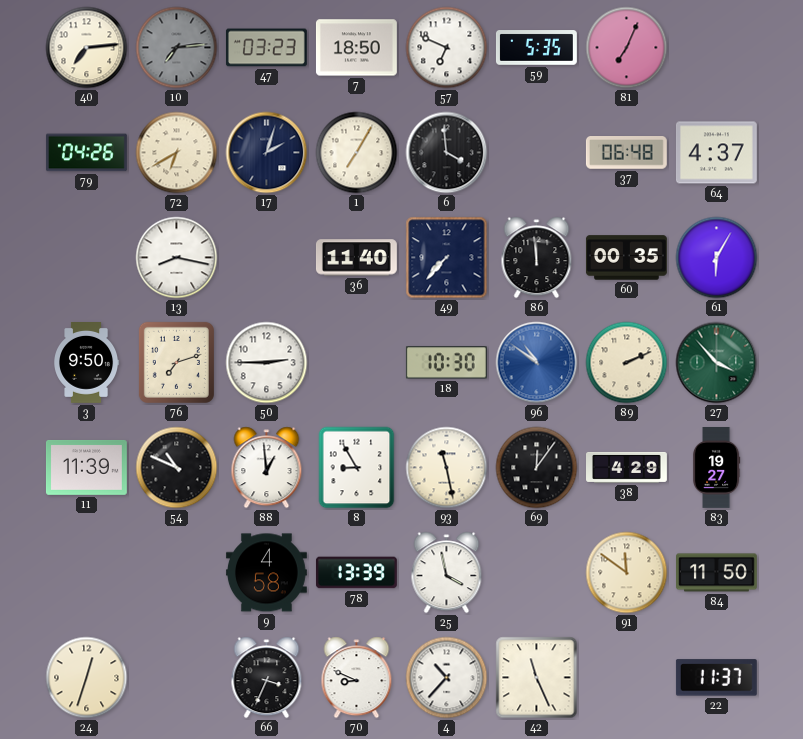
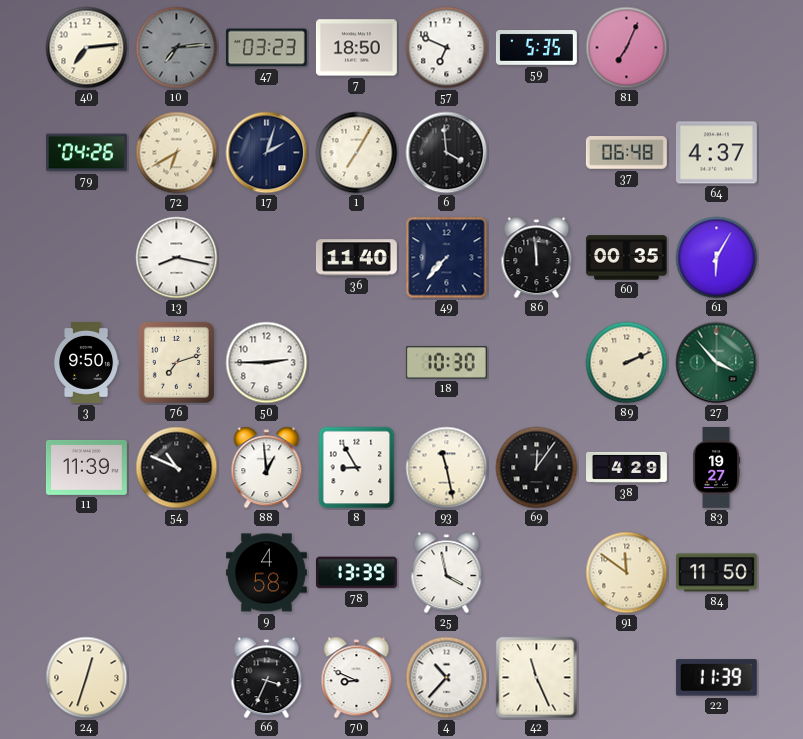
96: 10:51 -> none
22: 11:37 -> 11:39
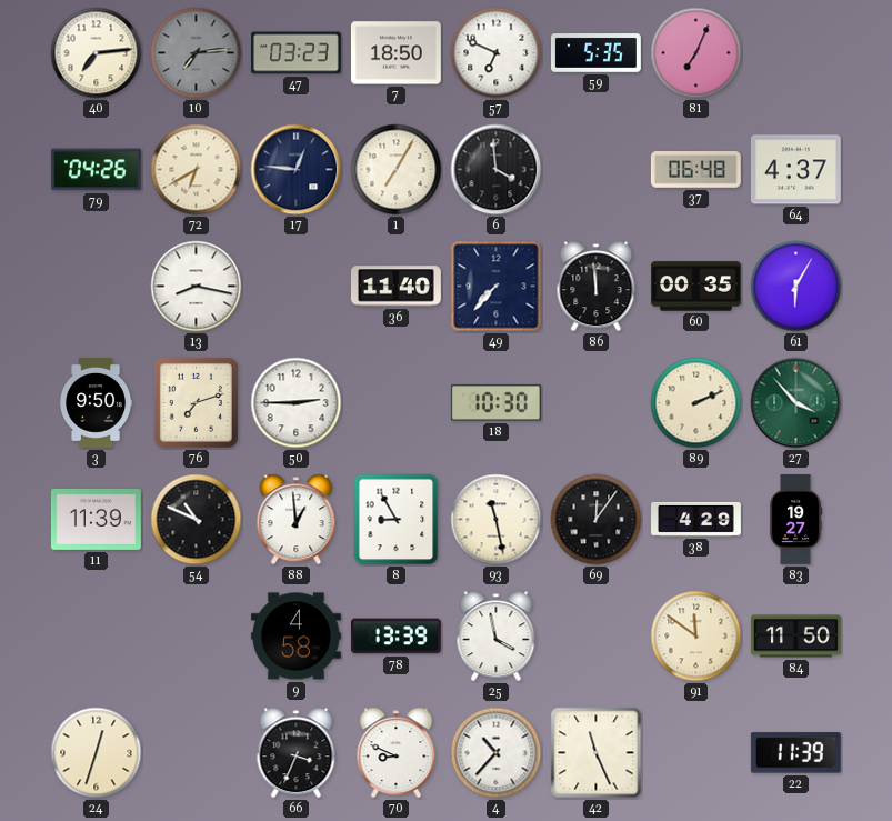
17: 2:03 -> 12:46
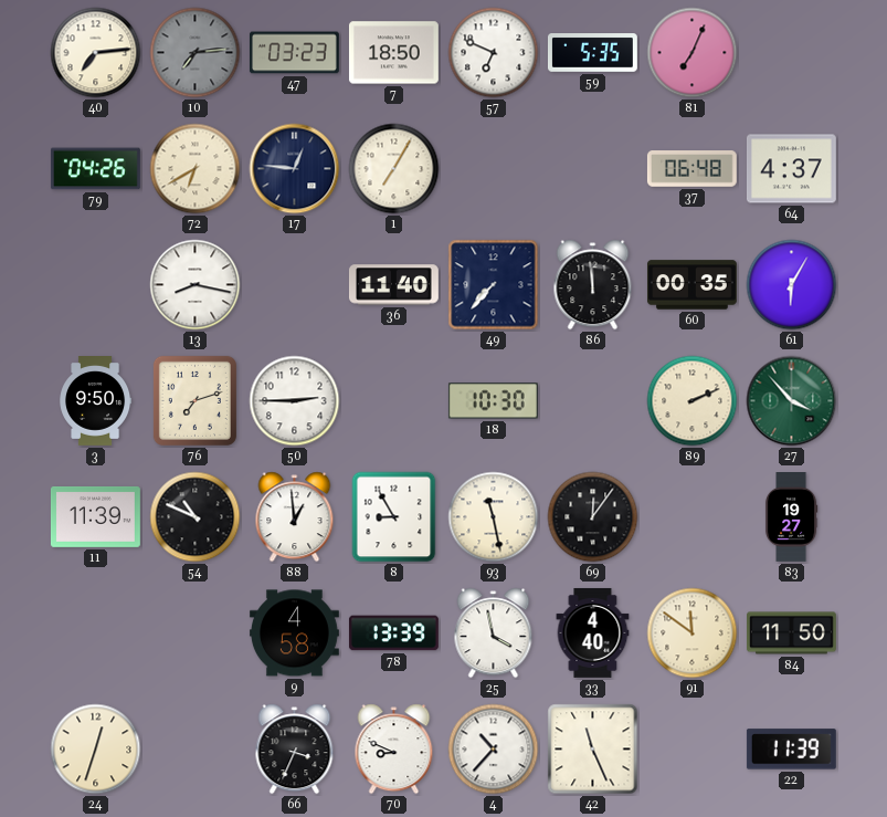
6: 3:59 -> none
38: 4:29 -> none
33: none -> 4:40
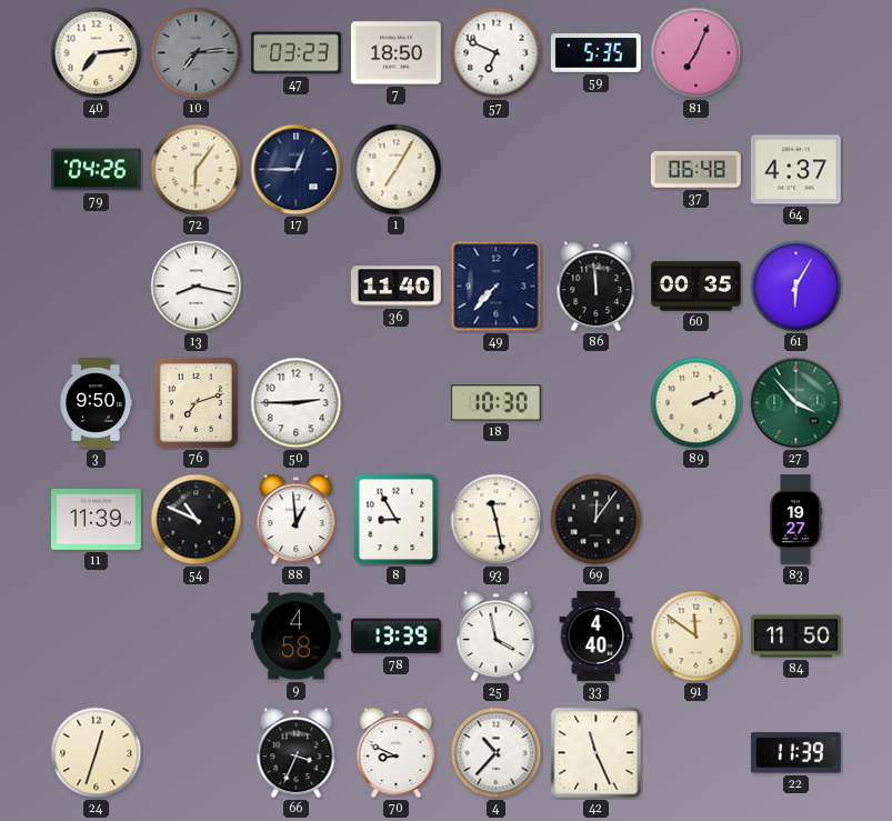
72: 6:40 -> 6:06
17: 12:46 -> 12:45
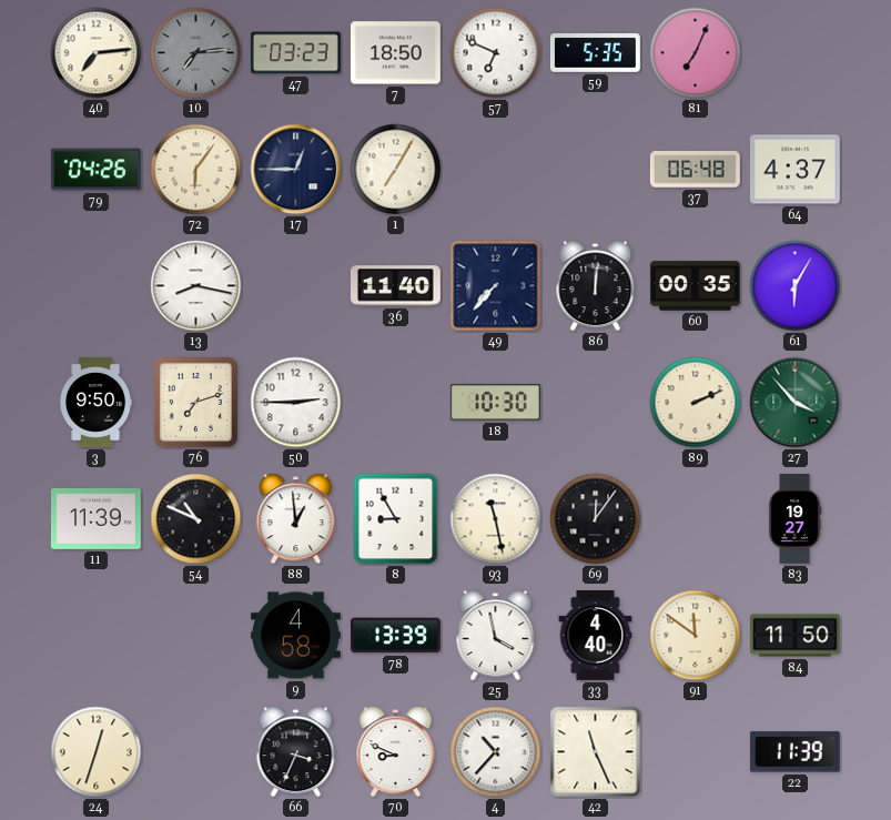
86: 11:59 -> 12:01
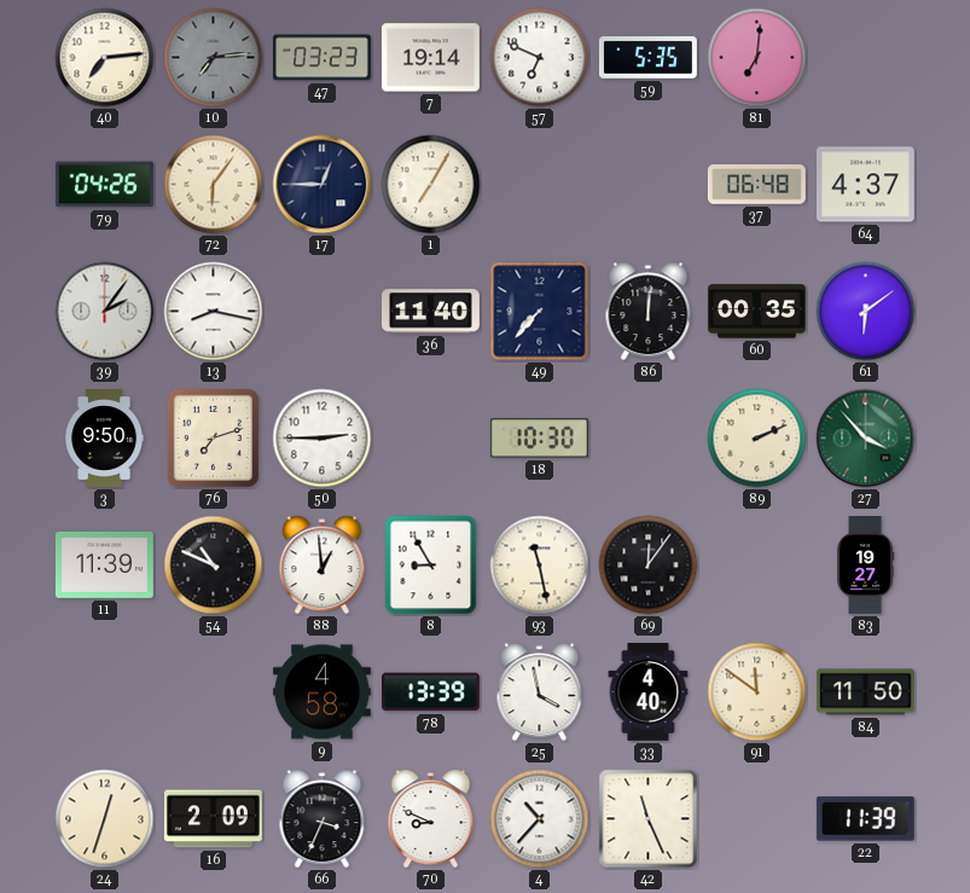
7: 18:50 -> 19:14
81: 7:04 -> 7:01
39: none -> 2:06
61: 6:05 -> 6:09
16: none -> 2:09
